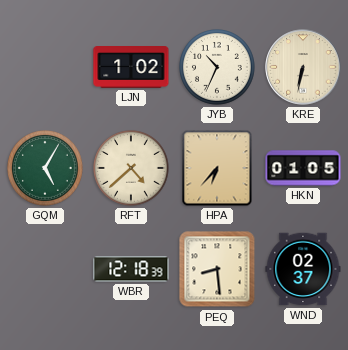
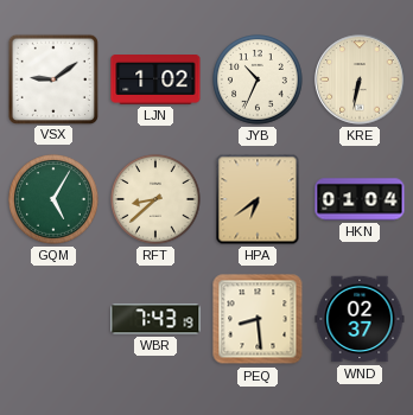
VSX: none -> 9:09
RFT: 4:38 -> 8:38
HPA: 6:37 -> 6:39
HKN: 01:05 -> 01:04
WBR: 12:18 -> 7:43
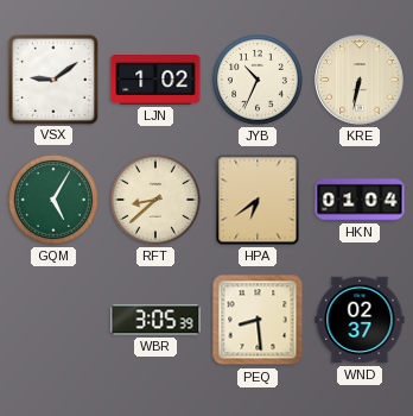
WBR: 7:43 -> 3:05
